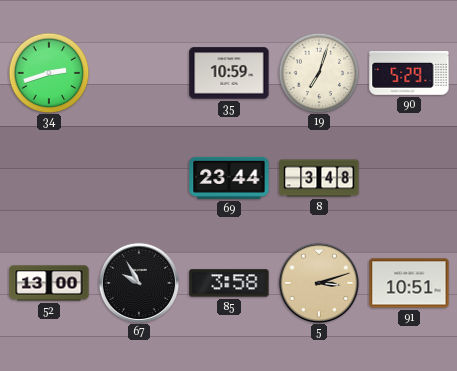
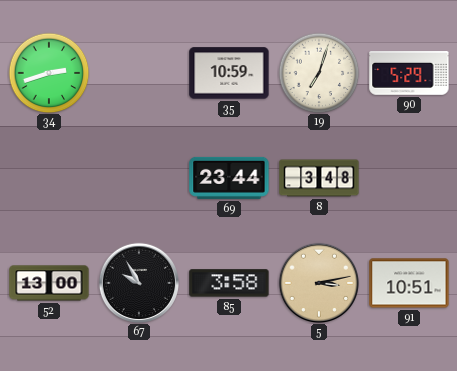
5: 3:12 -> 3:13
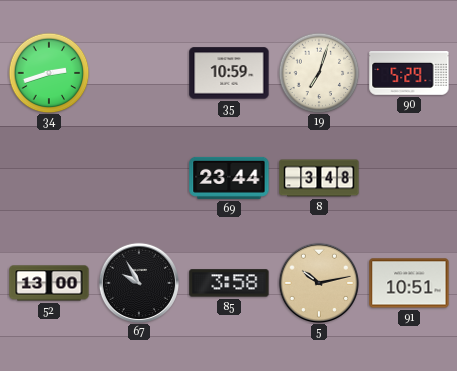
5: 3:13 -> 10:13
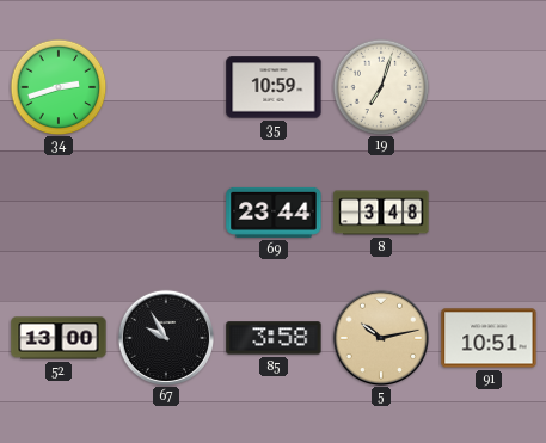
90: 5:29 -> none
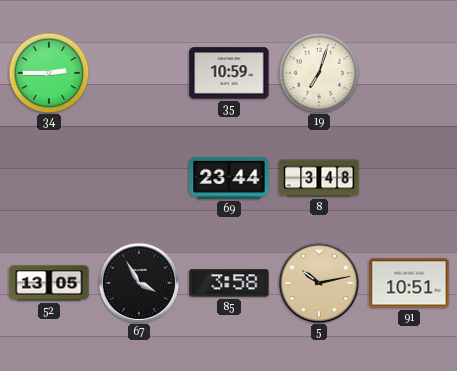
34: 2:42 -> 2:45
52: 13:00 -> 13:05
67: 9:55 -> 3:55
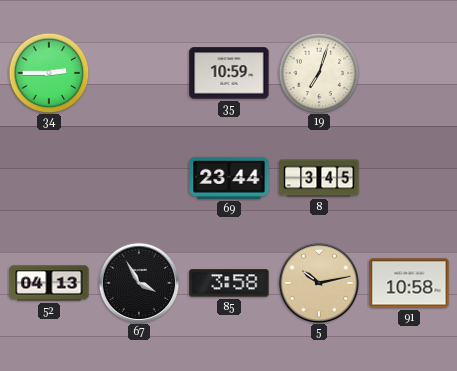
8: 3:48 -> 3:45
52: 13:05 -> 04:13
91: 10:51 -> 10:58
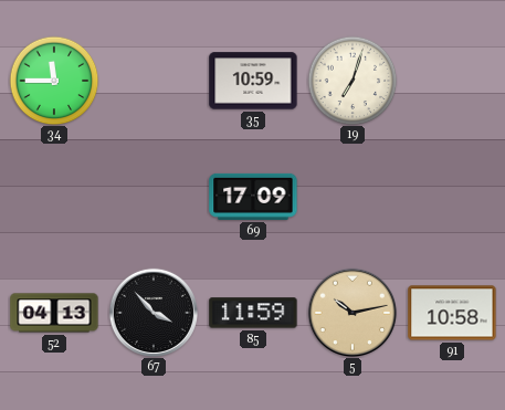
34: 2:45 -> 11:45
69: 23:44 -> 17:09
8: 3:45 -> none
67: 3:55 -> 3:53
85: 3:58 -> 11:59
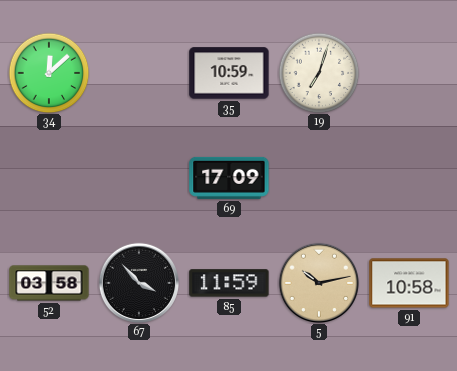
34: 11:45 -> 12:08
52: 04:13 -> 03:58
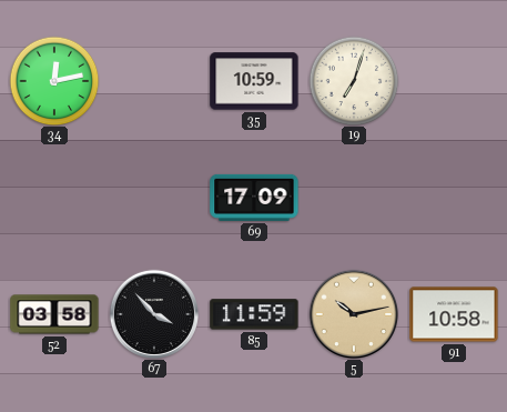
34: 12:08 -> 12:13
